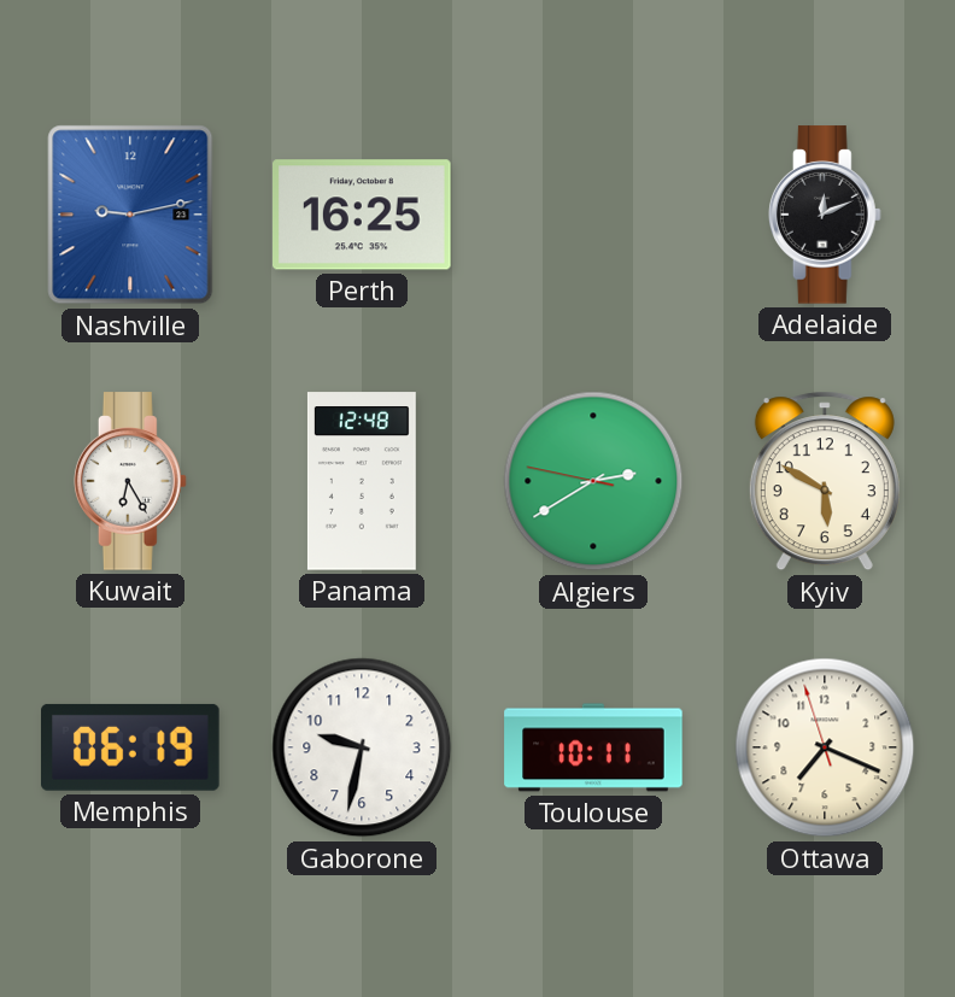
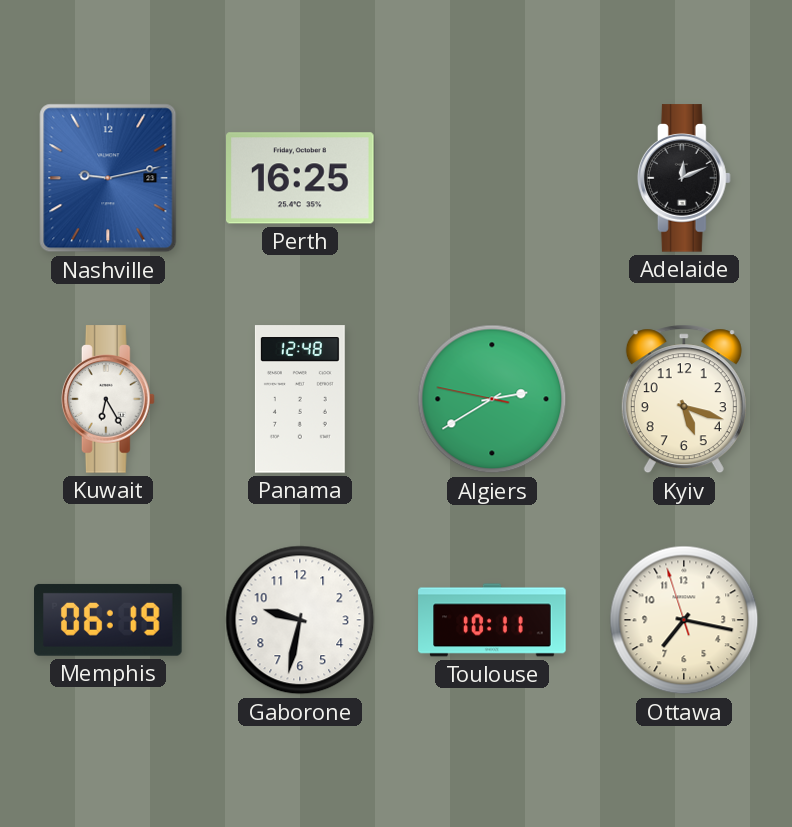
Kyiv: 5:50 -> 5:18
Ottawa: 7:18 -> 7:16
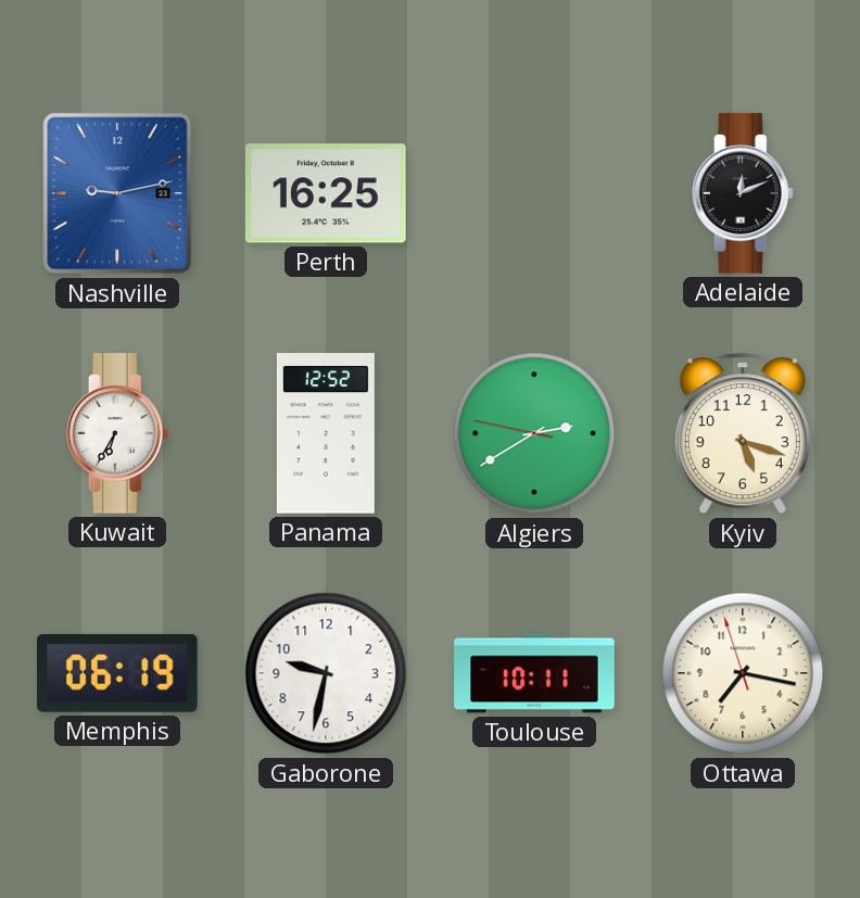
Kuwait: 6:25 -> 6:35
Panama: 12:48 -> 12:52
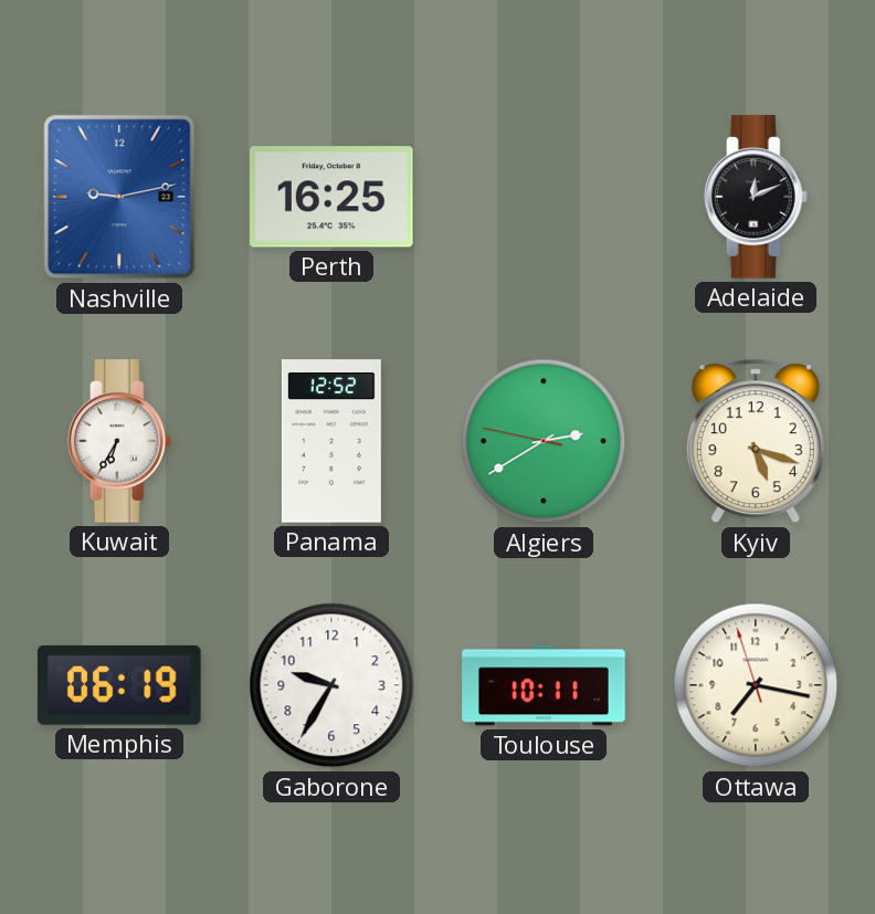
Gaborone: 9:32 -> 9:35
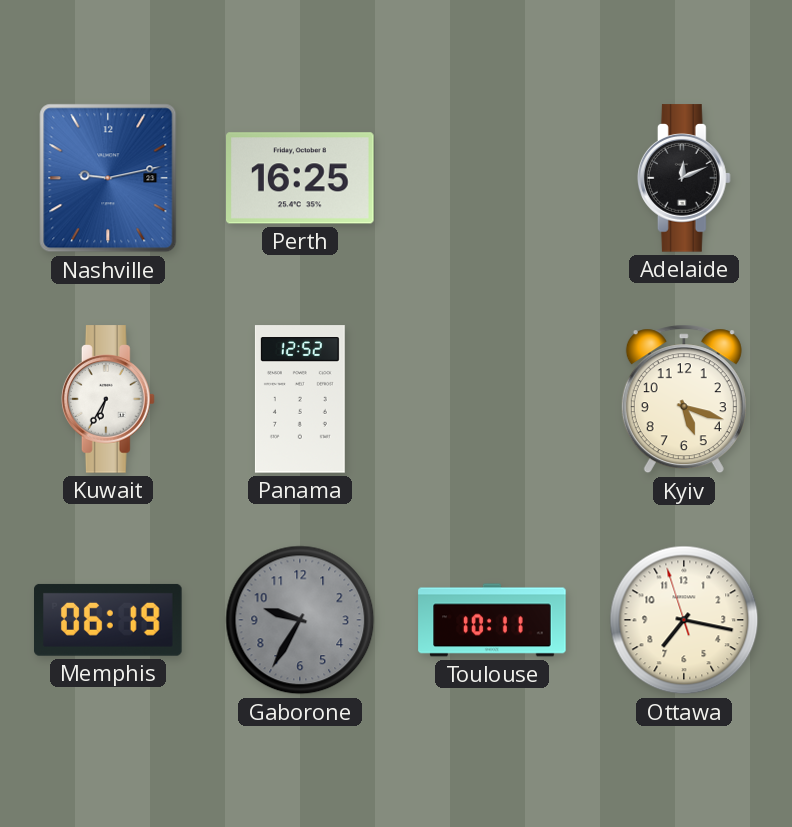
Algiers: 2:39 -> none
Gaborone dial: white -> grey
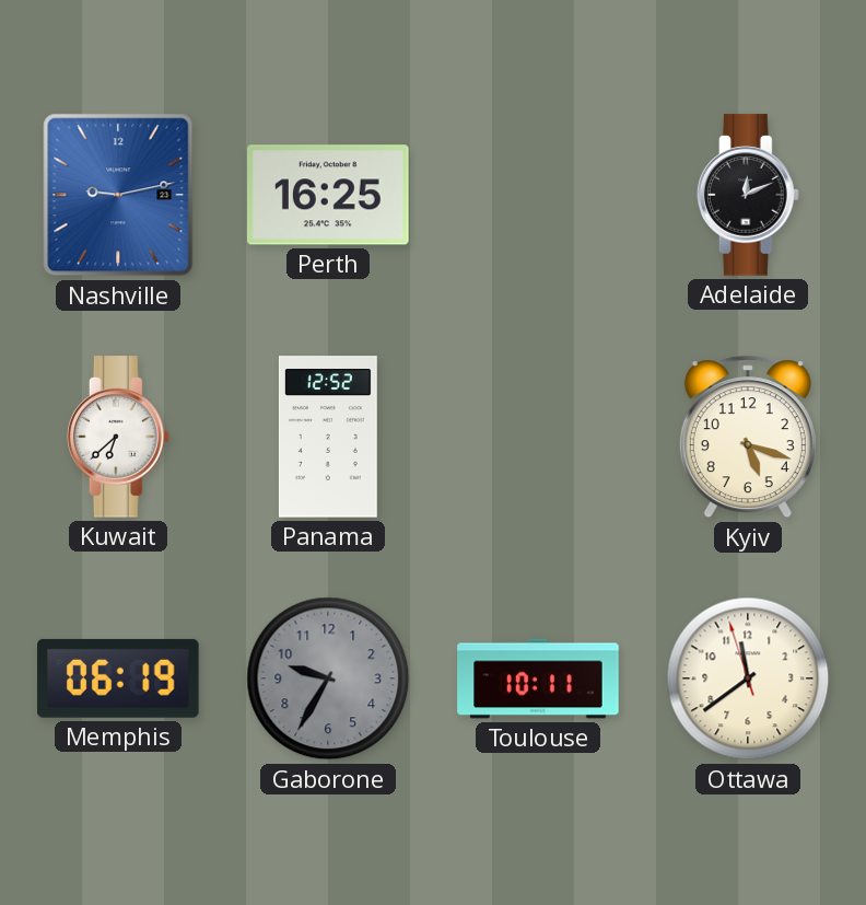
Kuwait: 6:35 -> 6:38
Ottawa: 7:16 -> 11:38
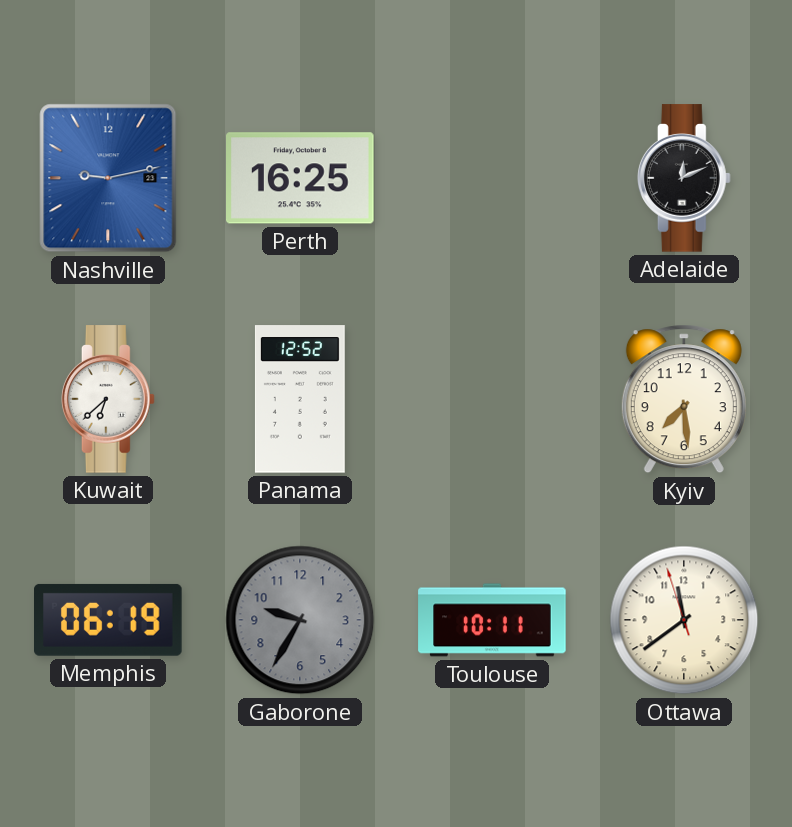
Kyiv: 5:18 -> 7:29
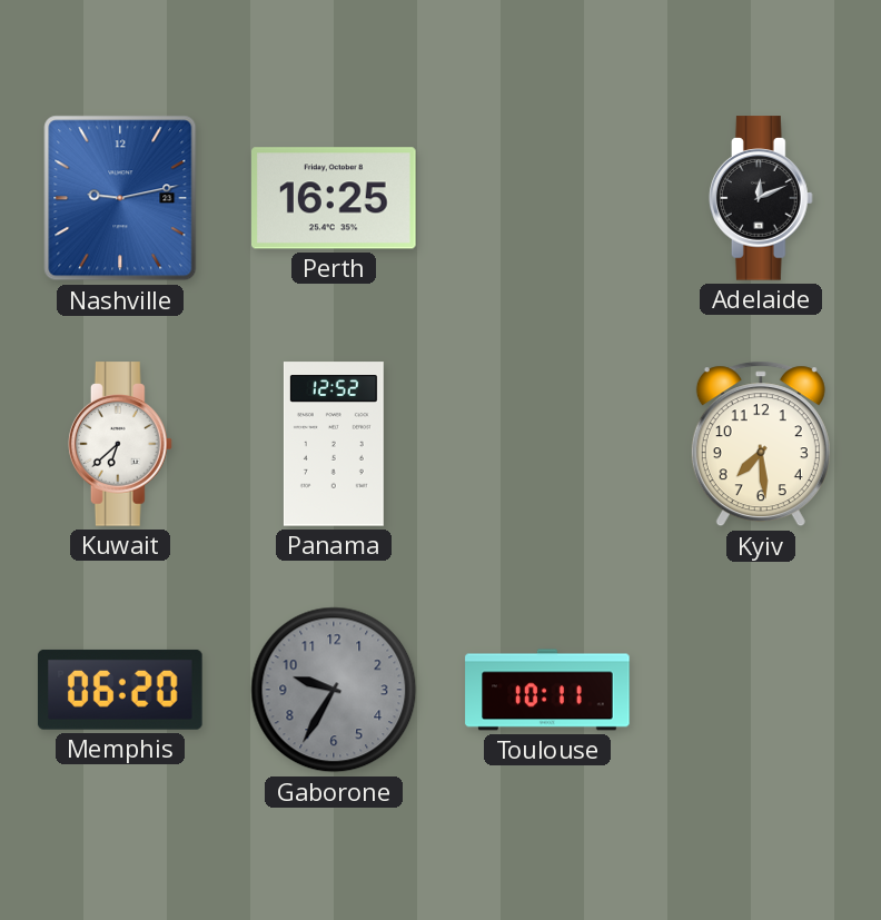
Memphis: 06:19 -> 06:20
Ottawa: 11:38 -> none
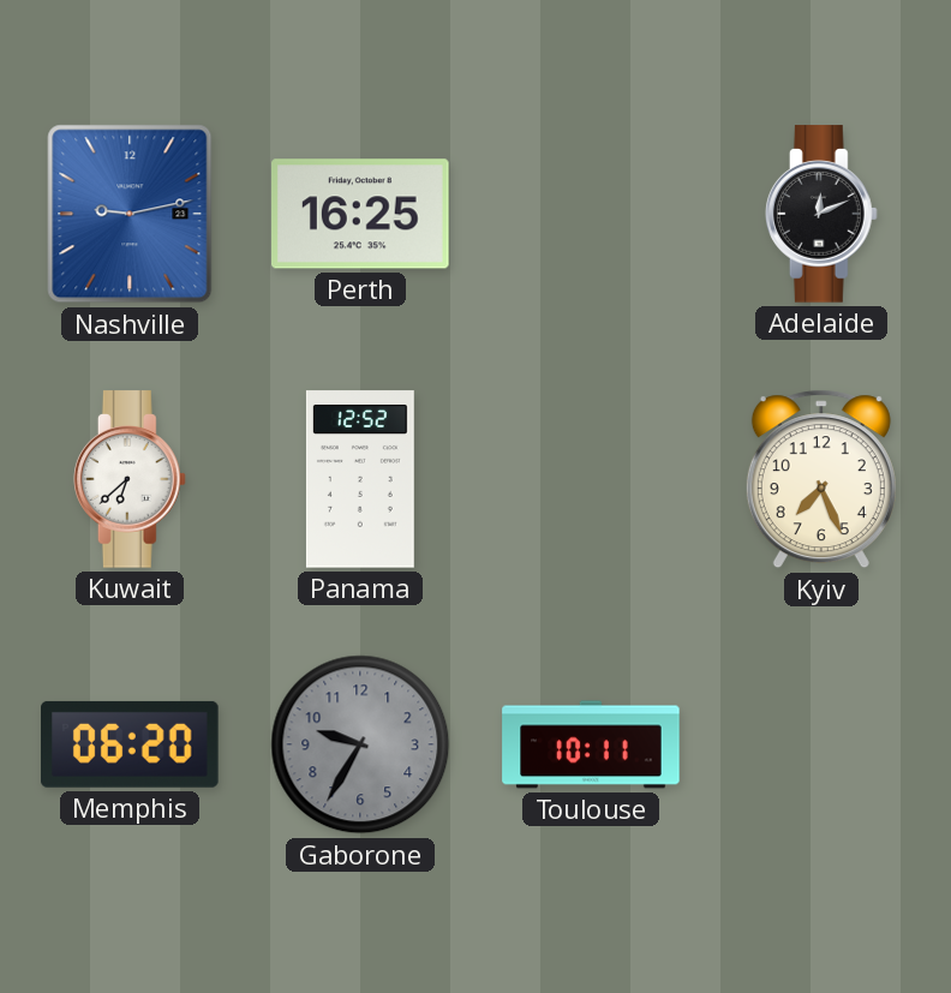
Kyiv: 7:29 -> 7:26
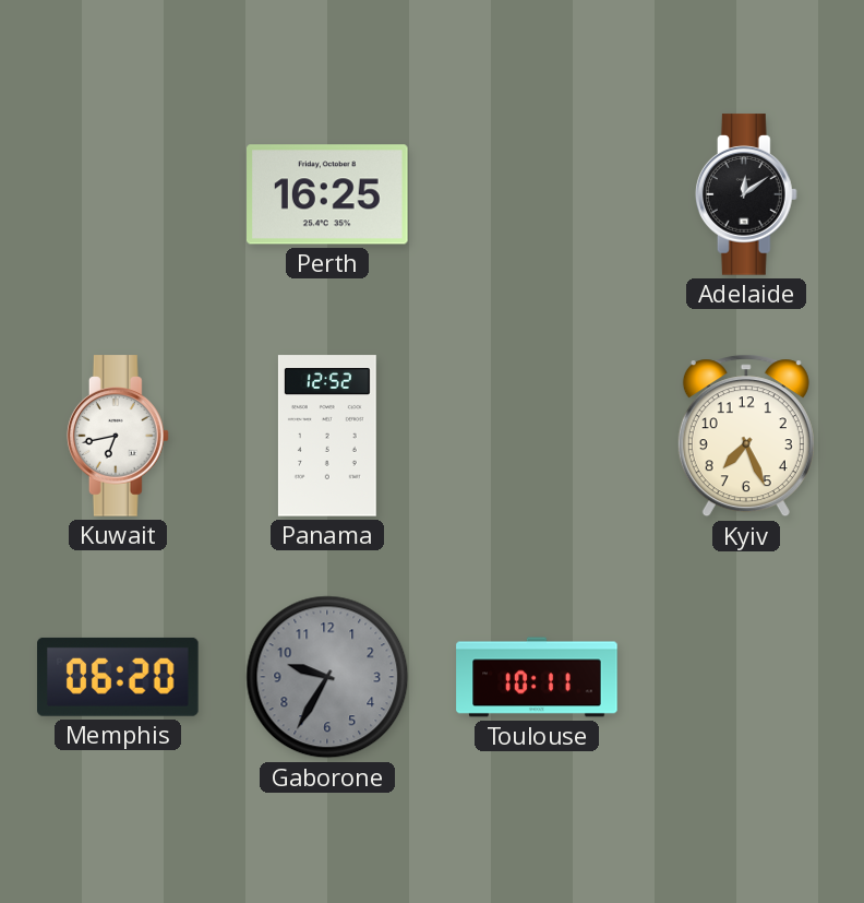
Nashville: 9:13 -> none
Adelaide: 12:11 -> 12:09
Kuwait: 6:38 -> 6:43
